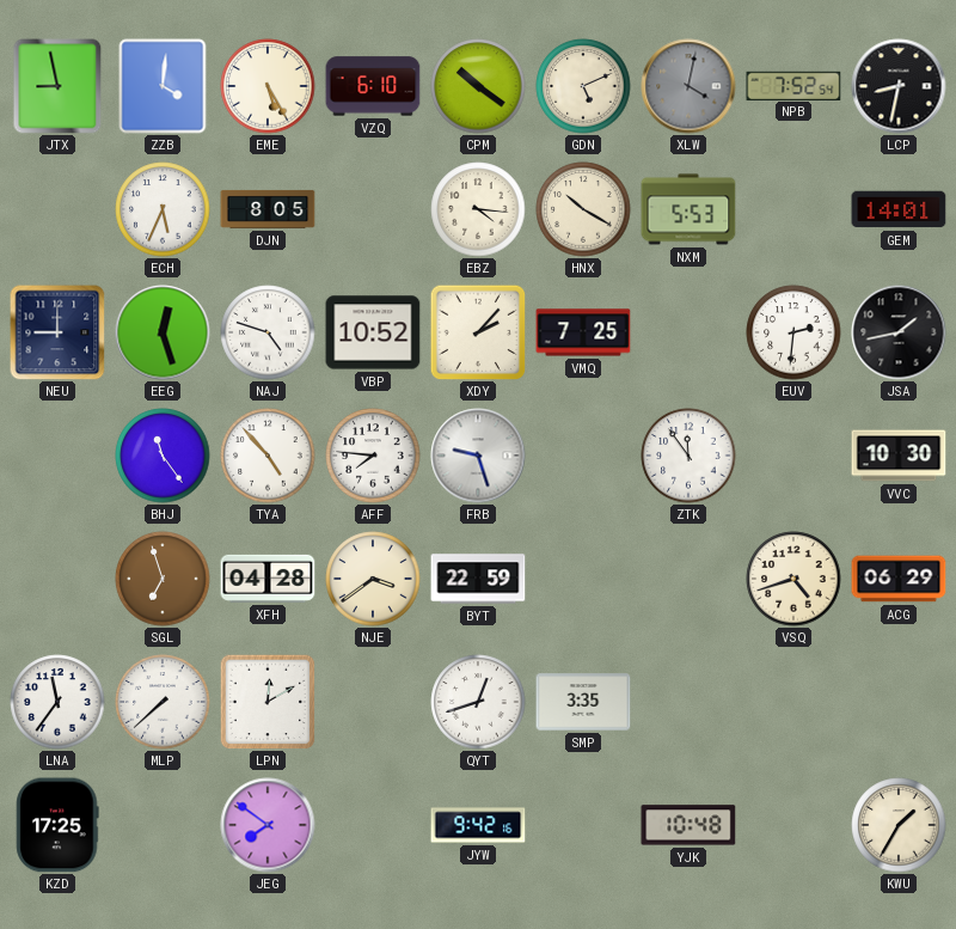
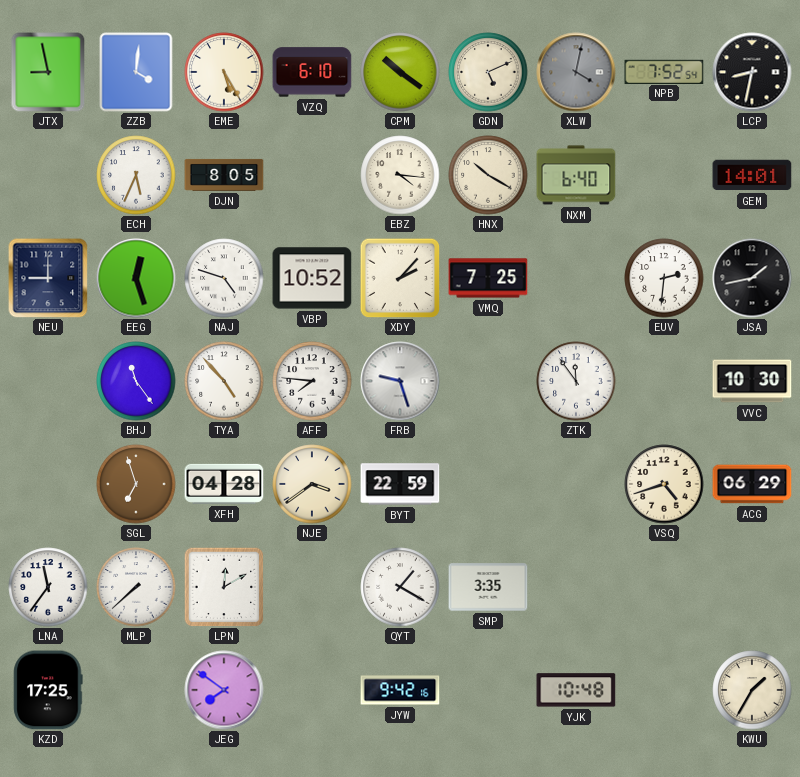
NXM: 5:53 -> 6:40
QYT: 12:42 -> 1:20
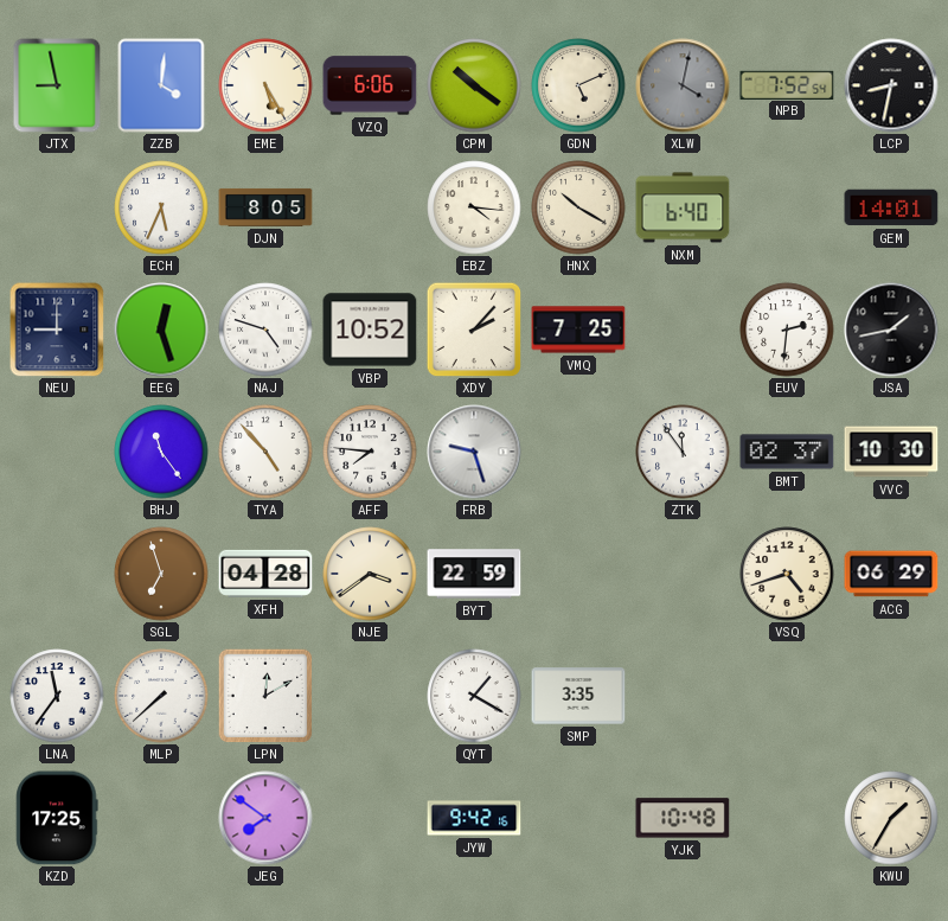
VZQ: 6:10 -> 6:06
BMT: none -> 02:37
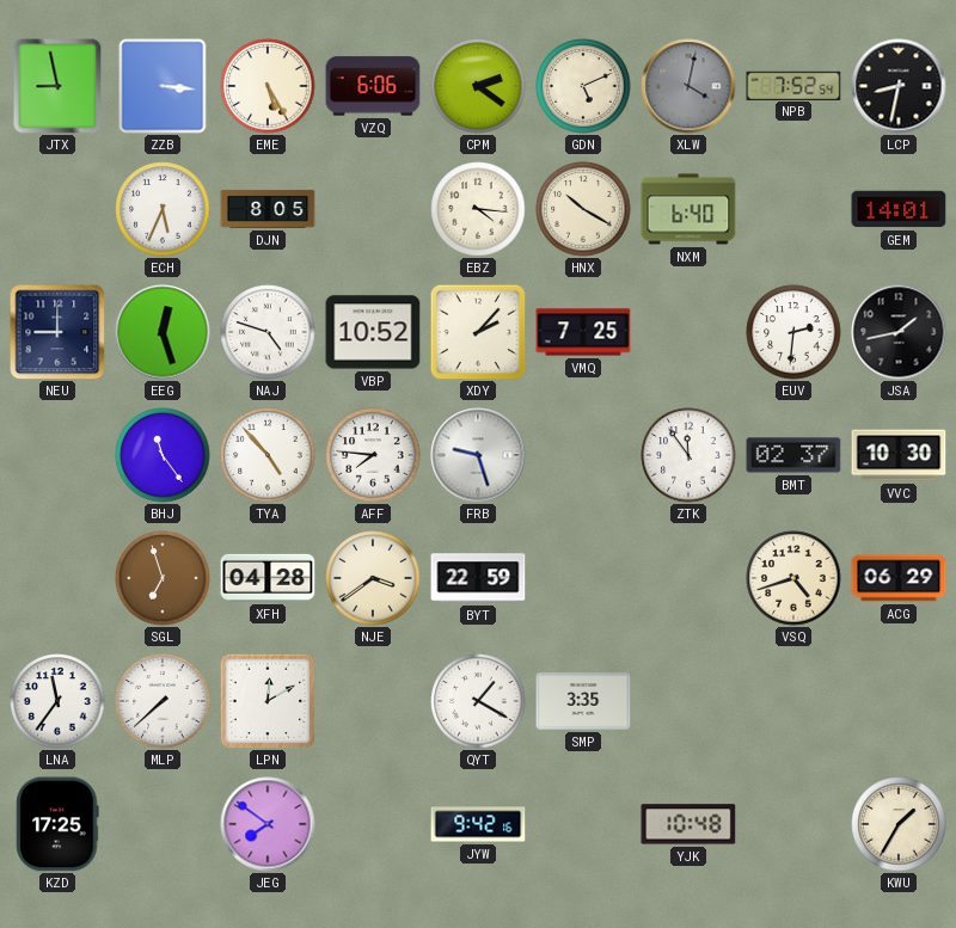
ZZB: 4:01 -> 3:16
CPM: 10:21 -> 2:21
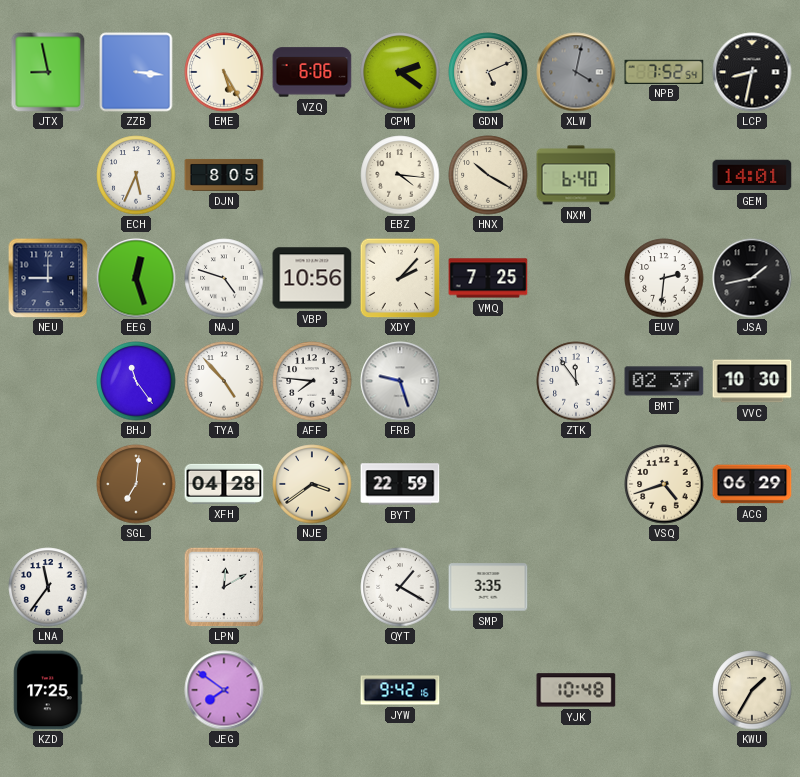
VBP: 10:52 -> 10:56
SGL: 6:57 -> 7:01
MLP: 7:38 -> none
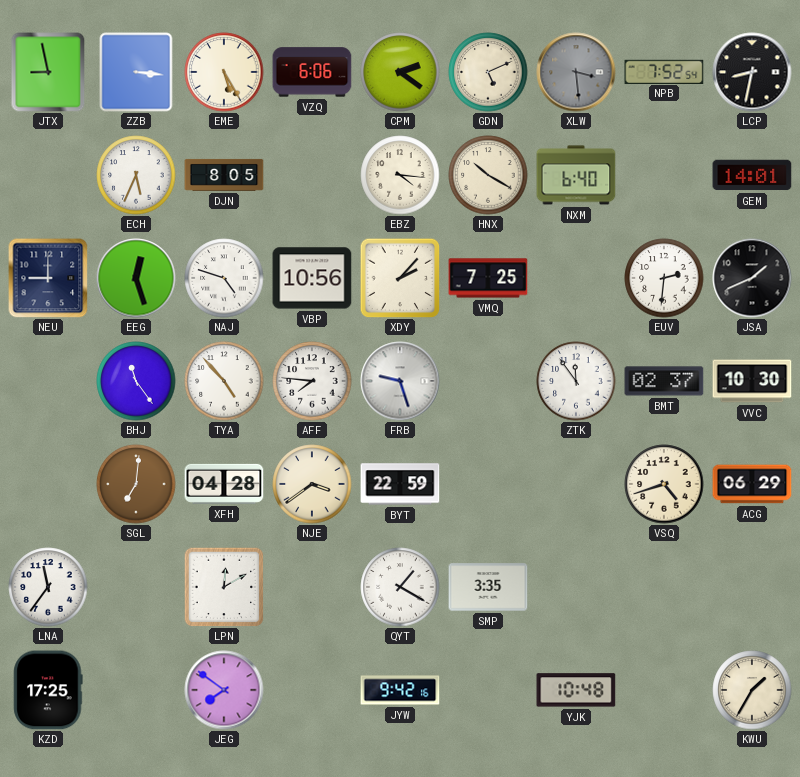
XLW: 4:02 -> 3:29
JSA: 1:43 -> 1:41
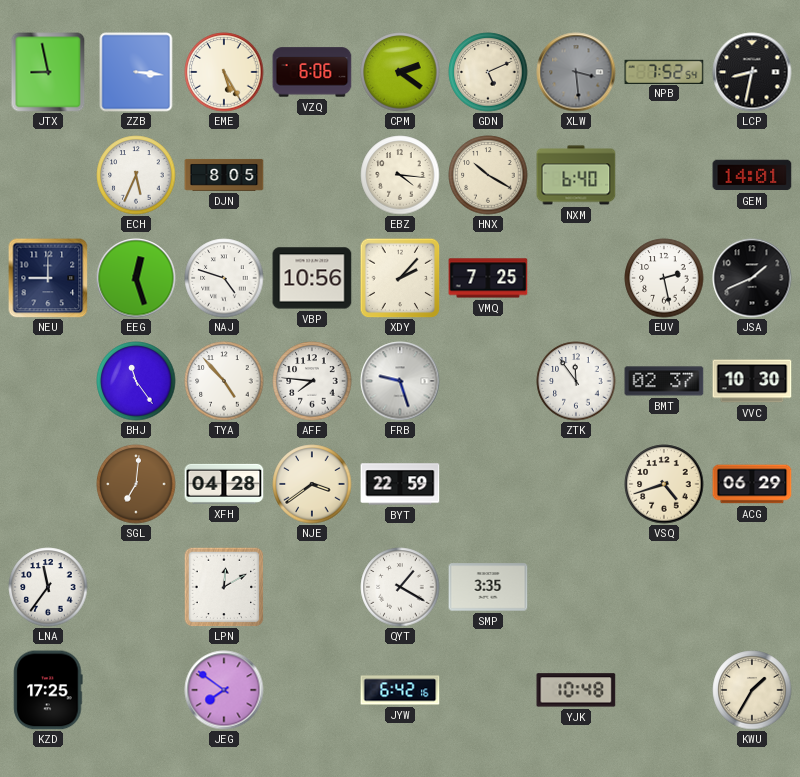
EUV: 2:31 -> 2:28
JYW: 9:42 -> 6:42
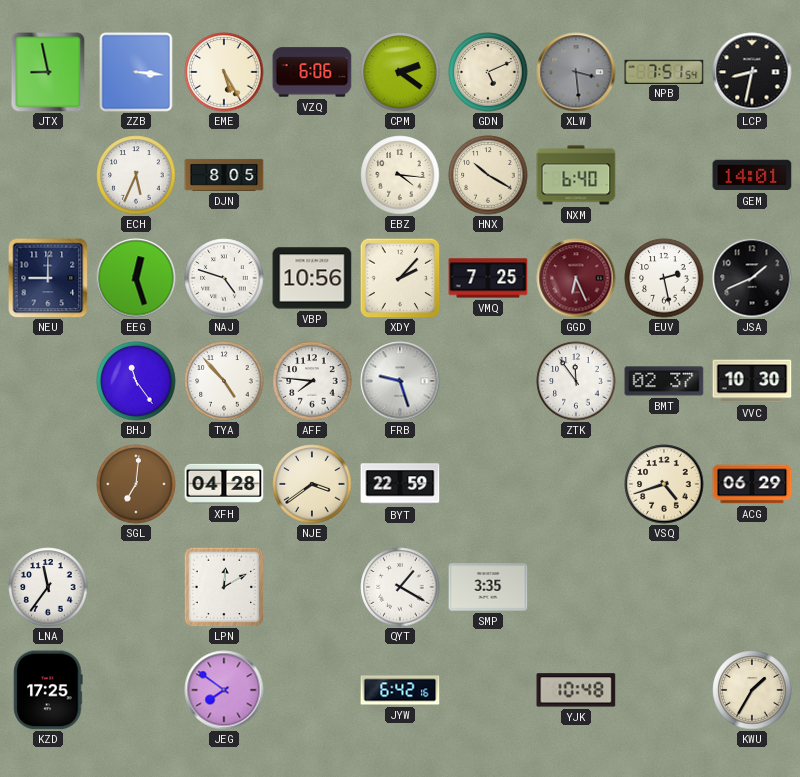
NPB: 7:52 -> 7:51
GGD: none -> 6:26
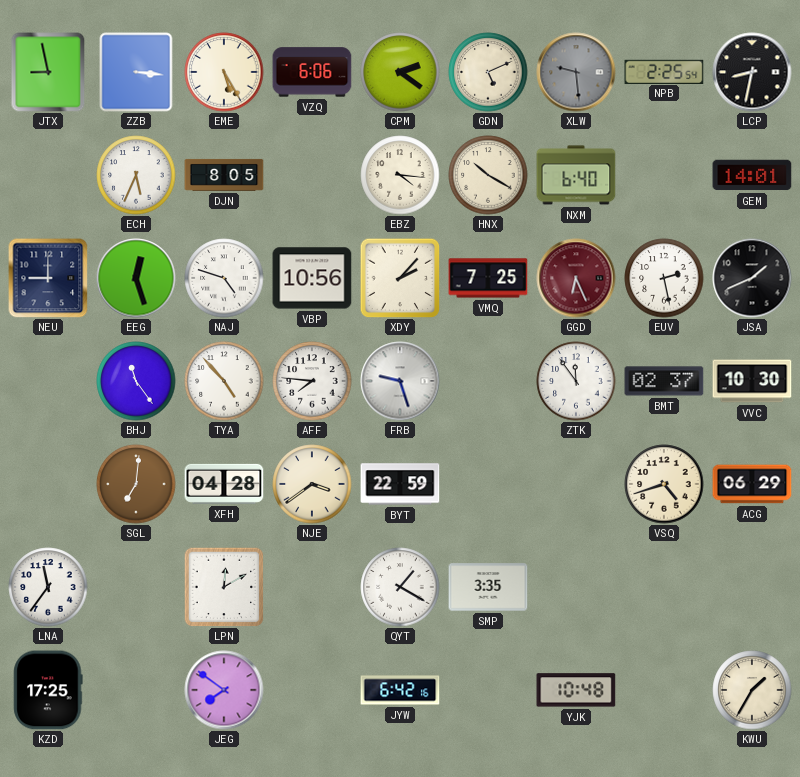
XLW: 3:29 -> 9:29
NPB: 7:51 -> 2:25
